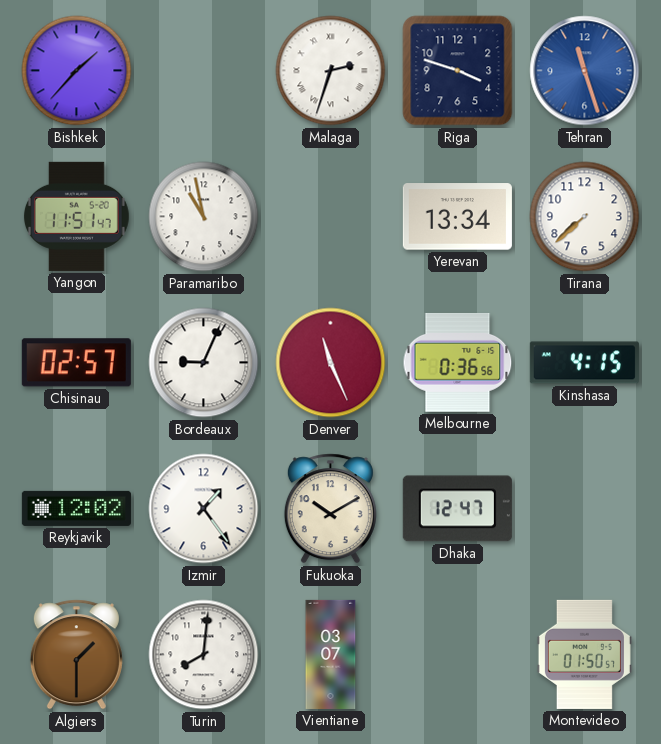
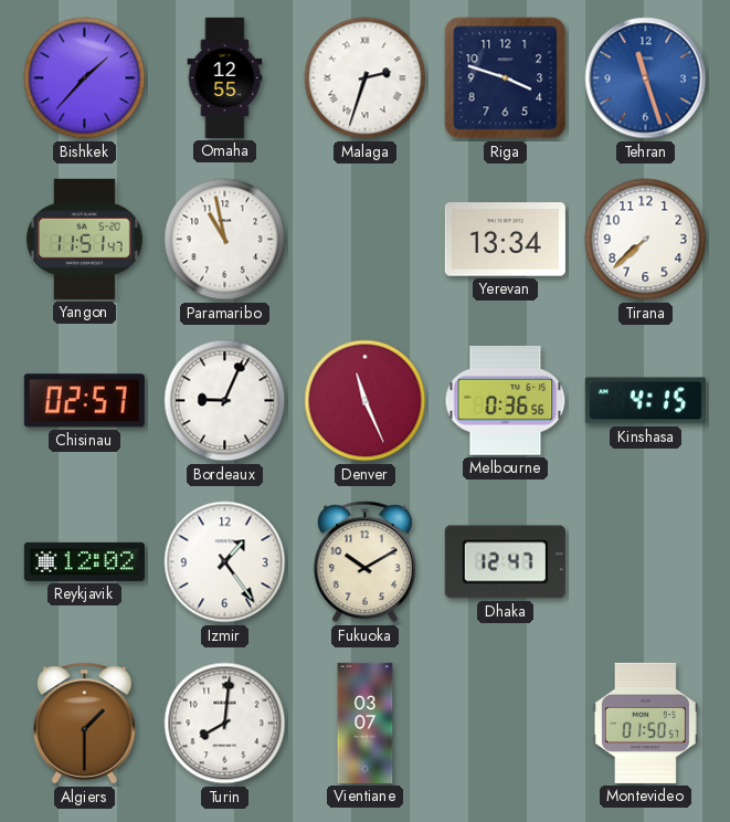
Omaha: none -> 12:55
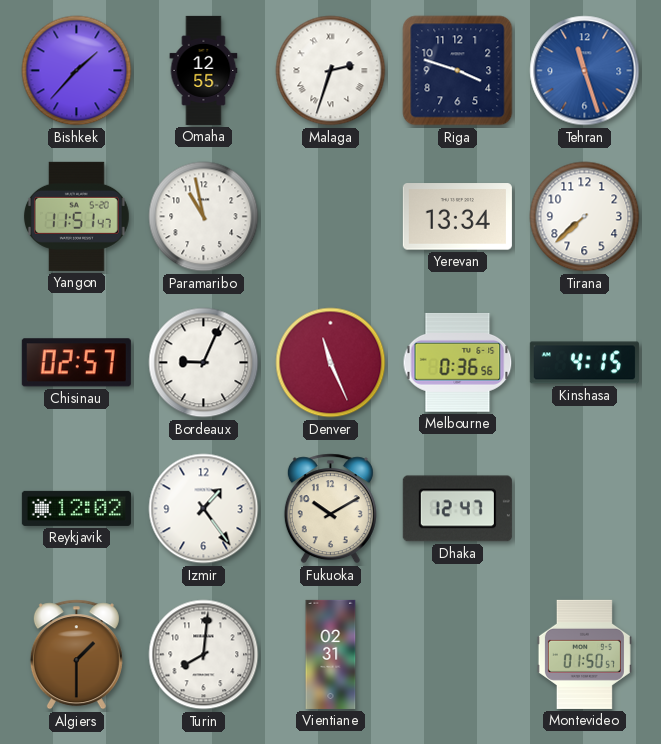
Vientiane: 03:07 -> 02:31
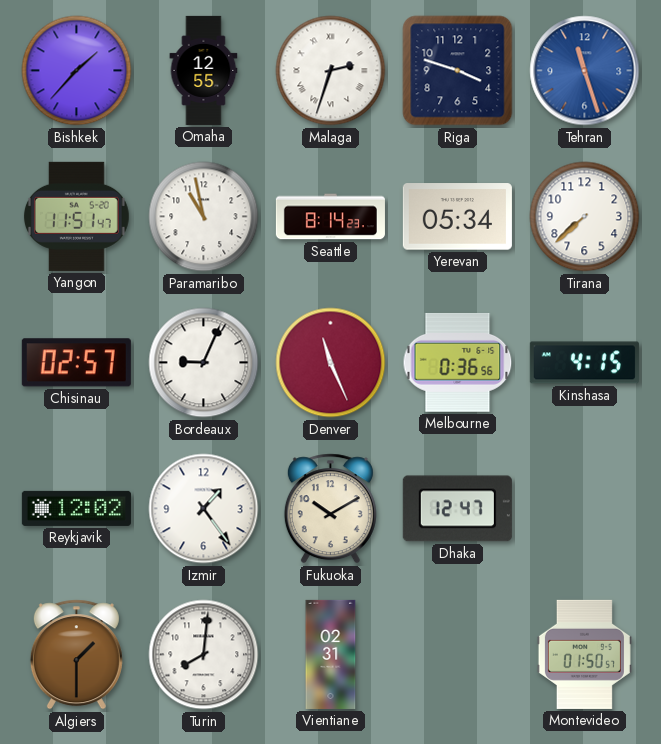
Seattle: none -> 8:14
Yerevan: 13:34 -> 05:34
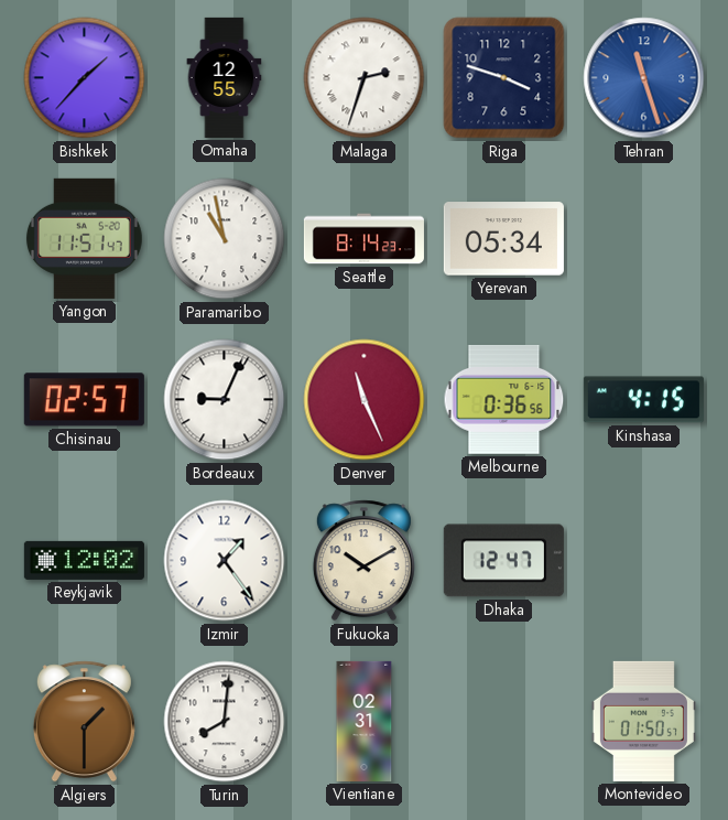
Tirana: 7:38 -> none
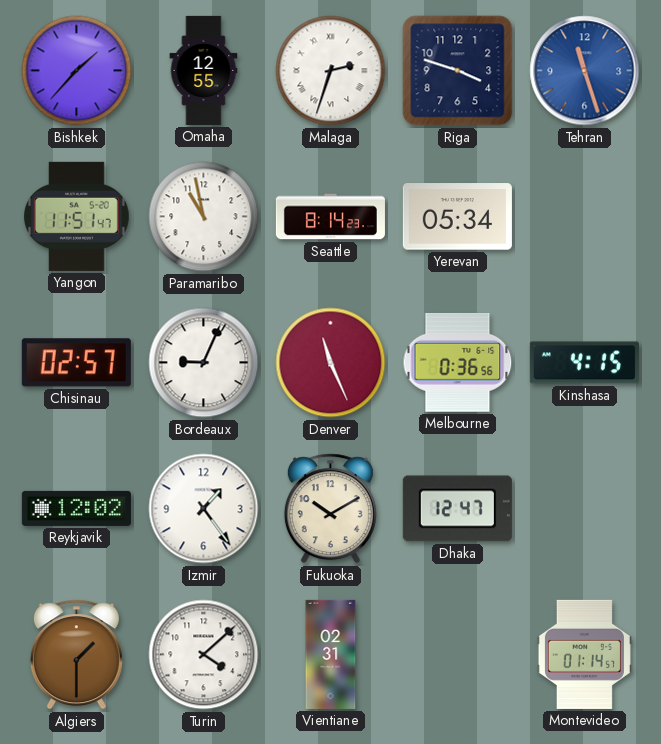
Turin: 8:01 -> 4:08
Montevideo: 01:50 -> 01:14
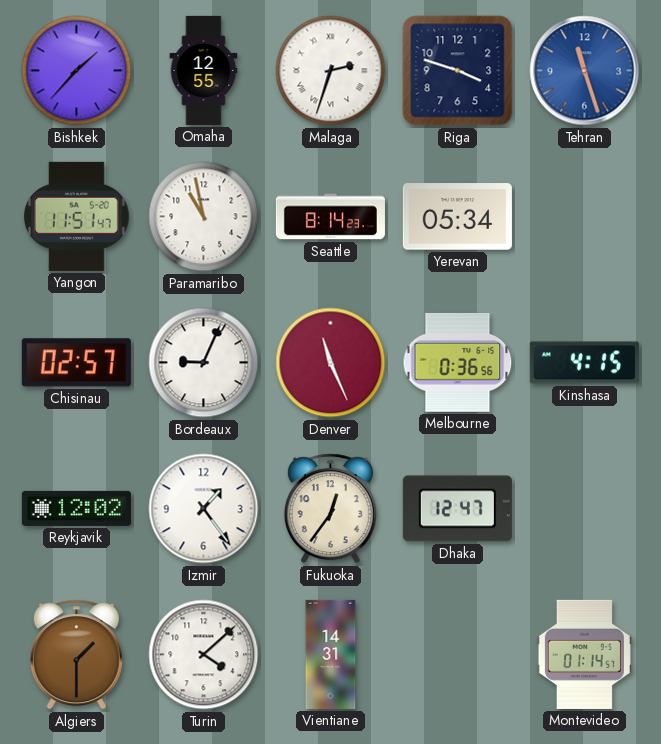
Fukuoka: 10:10 -> 12:36
Vientiane: 02:31 -> 14:31
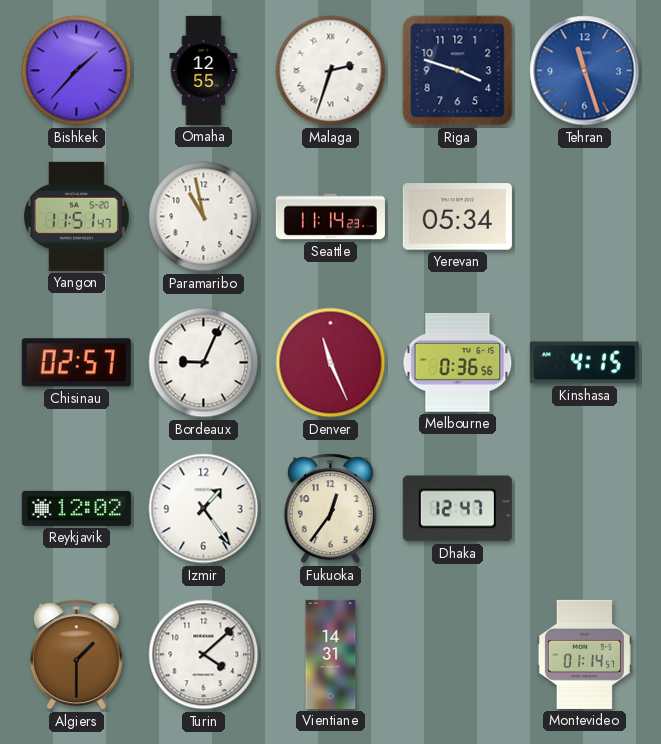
Seattle: 8:14 -> 11:14
